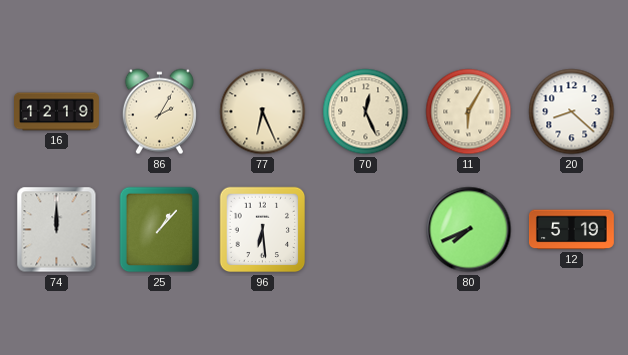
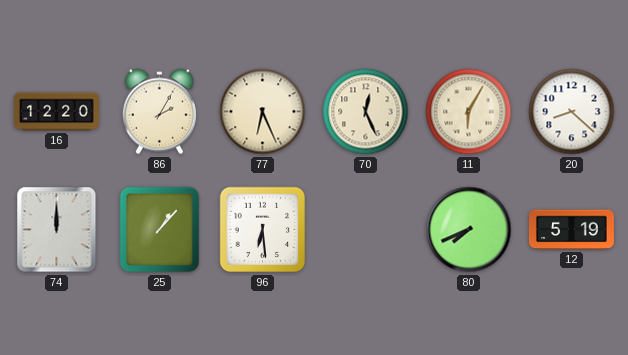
16: 12:19 -> 12:20
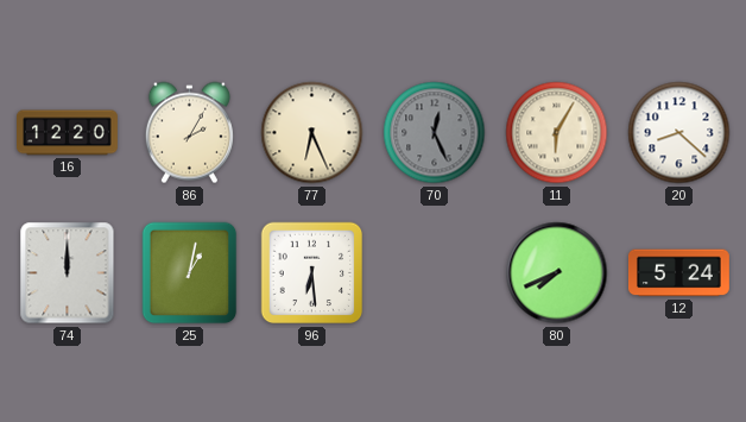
70 dial: cream -> grey
25: 1:07 -> 1:02
12: 5:19 -> 5:24
